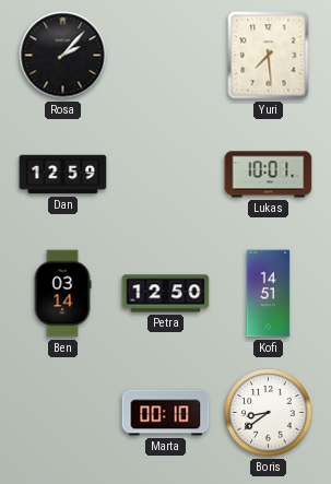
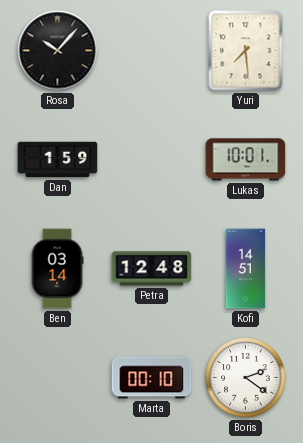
Rosa: 2:07 -> 10:07
Dan: 12:59 -> 1:59
Petra: 12:50 -> 12:48
Boris: 8:39 -> 2:21
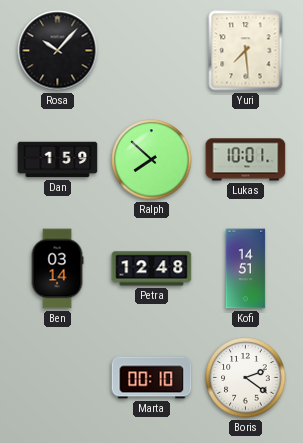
Ralph: none -> 7:52
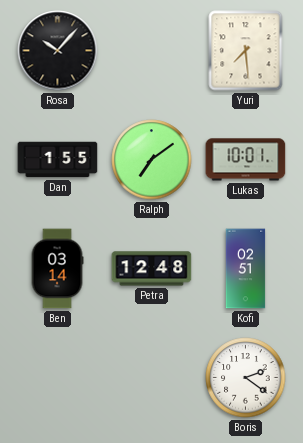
Dan: 1:59 -> 1:55
Ralph: 7:52 -> 7:09
Kofi: 14:51 -> 02:51
Marta: 00:10 -> none
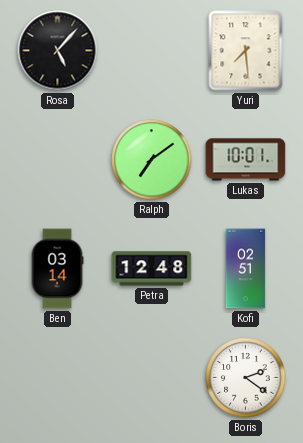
Rosa: 10:07 -> 5:07
Dan: 1:55 -> none
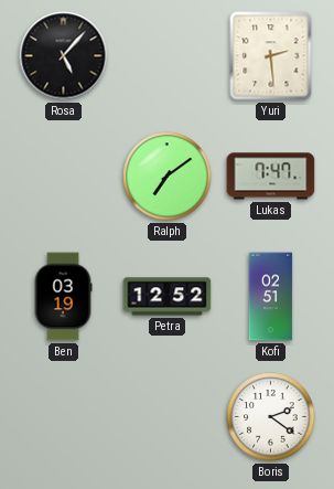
Yuri: 7:29 -> 2:29
Lukas: 10:01 -> 7:47
Ben: 03:14 -> 03:19
Petra: 12:48 -> 12:52
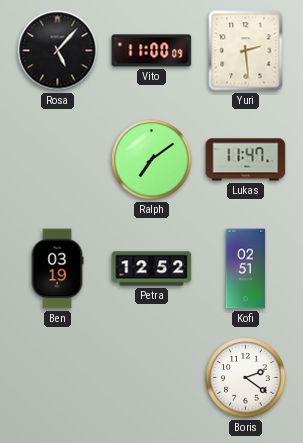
Vito: none -> 11:00
Lukas: 7:47 -> 11:47
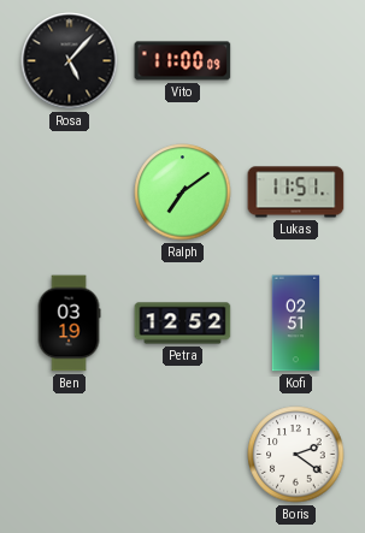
Yuri: 2:29 -> none
Lukas: 11:47 -> 11:51
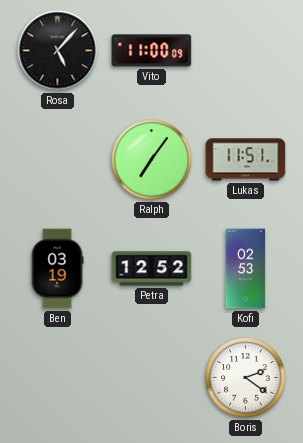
Ralph: 7:09 -> 7:06
Kofi: 02:51 -> 02:53
